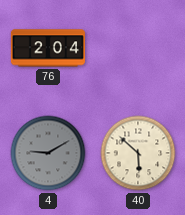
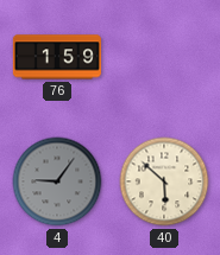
76: 2:04 -> 1:59
4: 9:10 -> 9:06
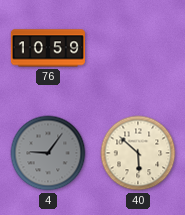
76: 1:59 -> 10:59
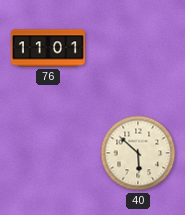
76: 10:59 -> 11:01
4: 9:06 -> none
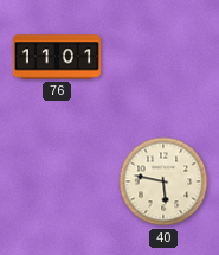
40: 5:52 -> 5:47
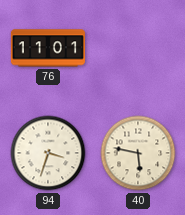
94: none -> 3:33
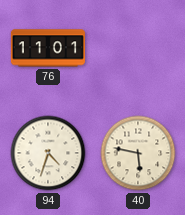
94: 3:33 -> 4:33
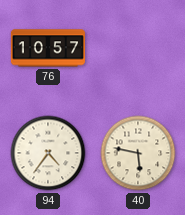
76: 11:01 -> 10:57
94: 4:33 -> 4:36
